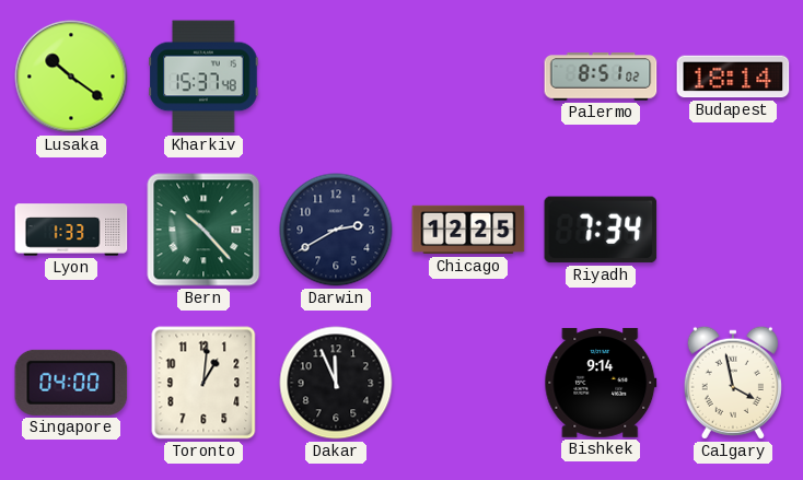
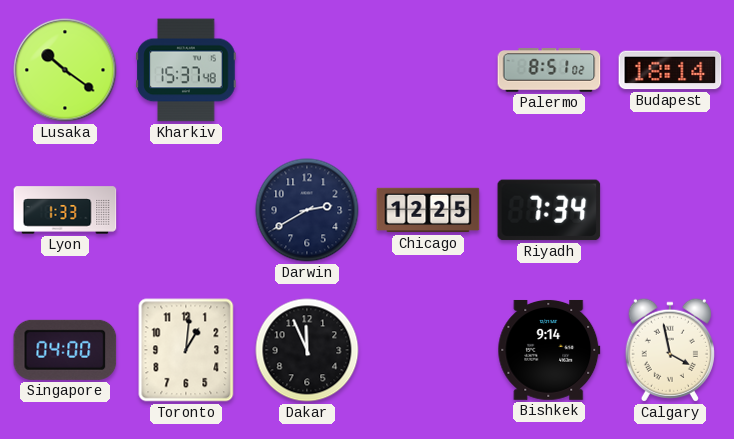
Bern: 10:23 -> none
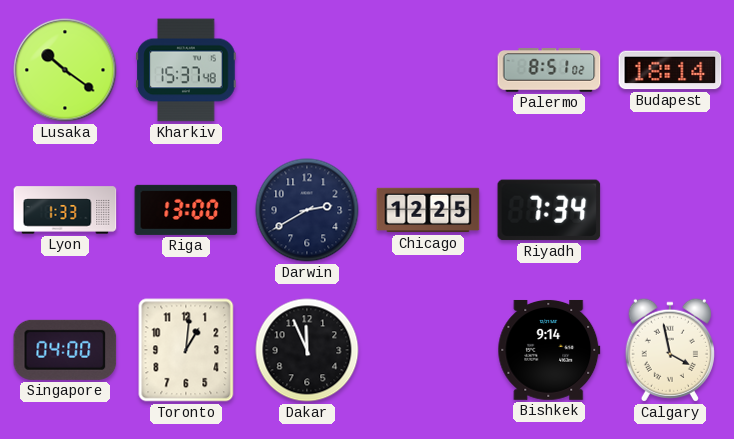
Riga: none -> 13:00
